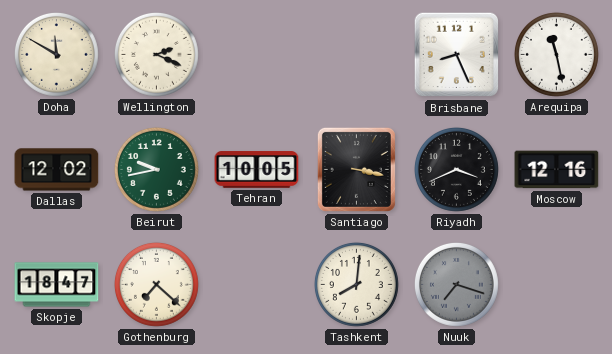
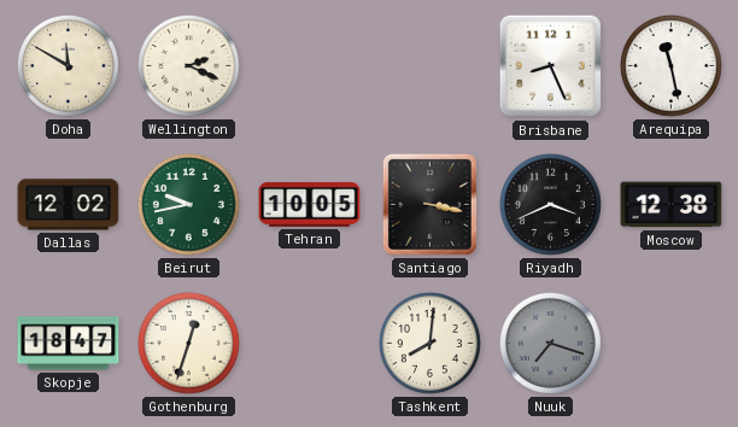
Moscow: 12:16 -> 12:38
Gothenburg: 7:22 -> 12:33
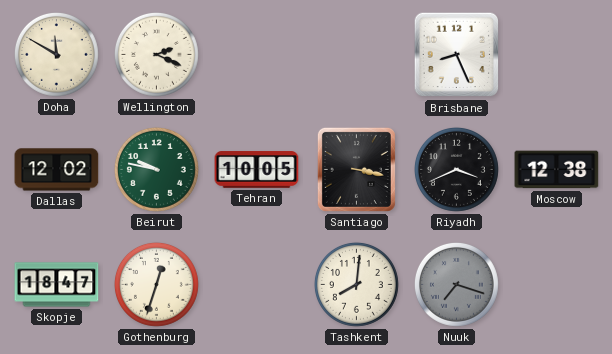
Arequipa: 11:28 -> none
Beirut: 9:43 -> 9:47
